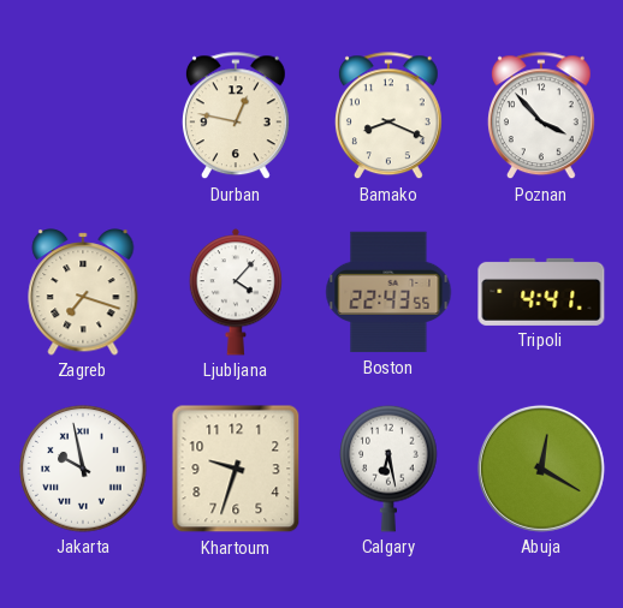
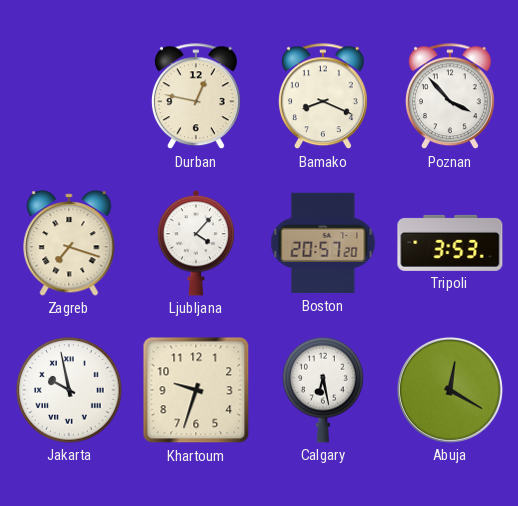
Boston: 22:43 -> 20:57
Tripoli: 4:41 -> 3:53
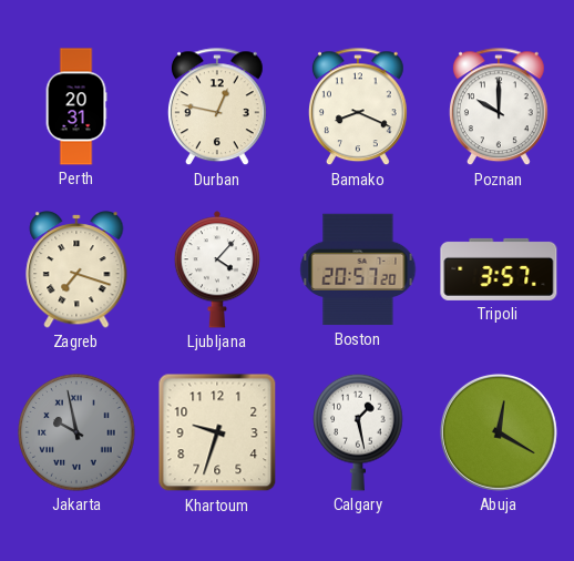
Perth: none -> 20:31
Poznan: 3:53 -> 10:00
Tripoli: 3:53 -> 3:57
Jakarta dial: white -> grey
Calgary: 6:28 -> 1:28
